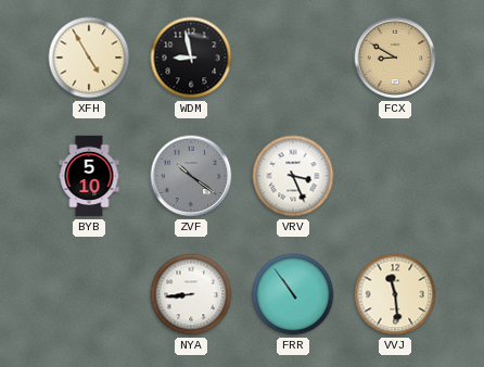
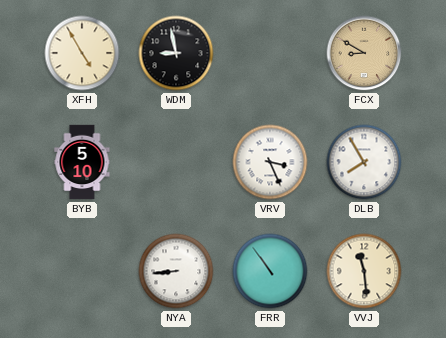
ZVF: 10:21 -> none
DLB: none -> 7:55
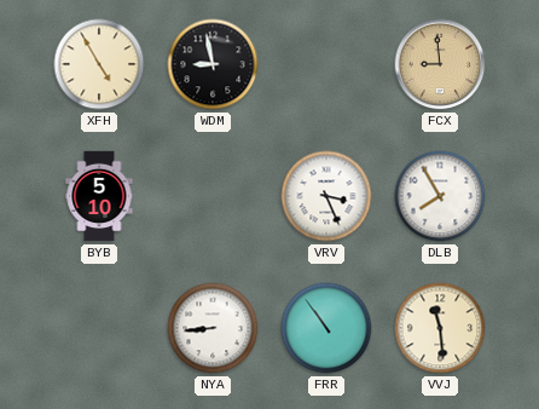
FCX: 8:50 -> 8:59
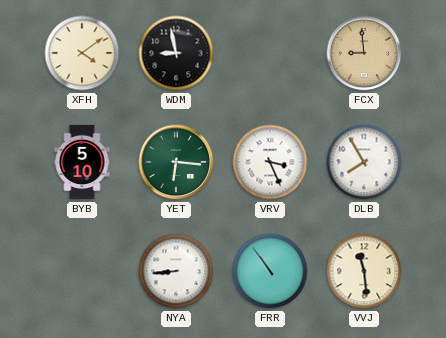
XFH: 4:55 -> 4:09
YET: none -> 6:16
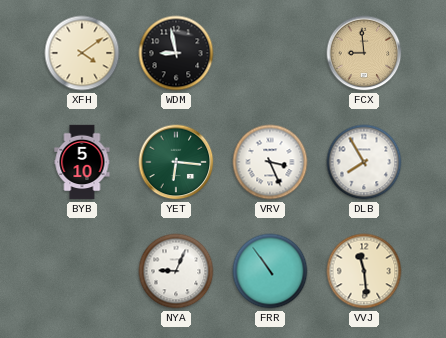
NYA: 8:44 -> 9:04
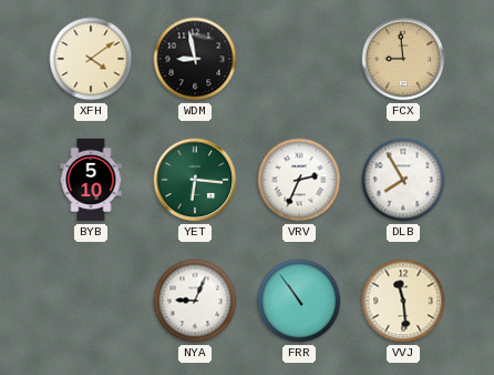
VRV: 3:26 -> 2:34
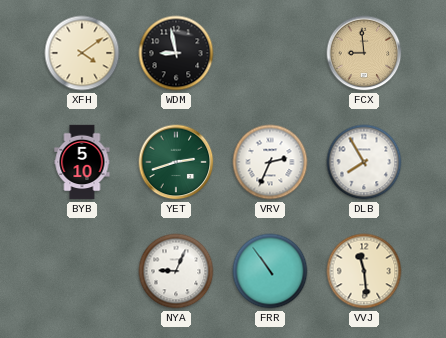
YET: 6:16 -> 2:42
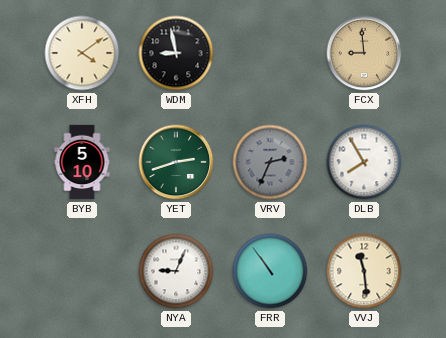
VRV dial: white -> grey
